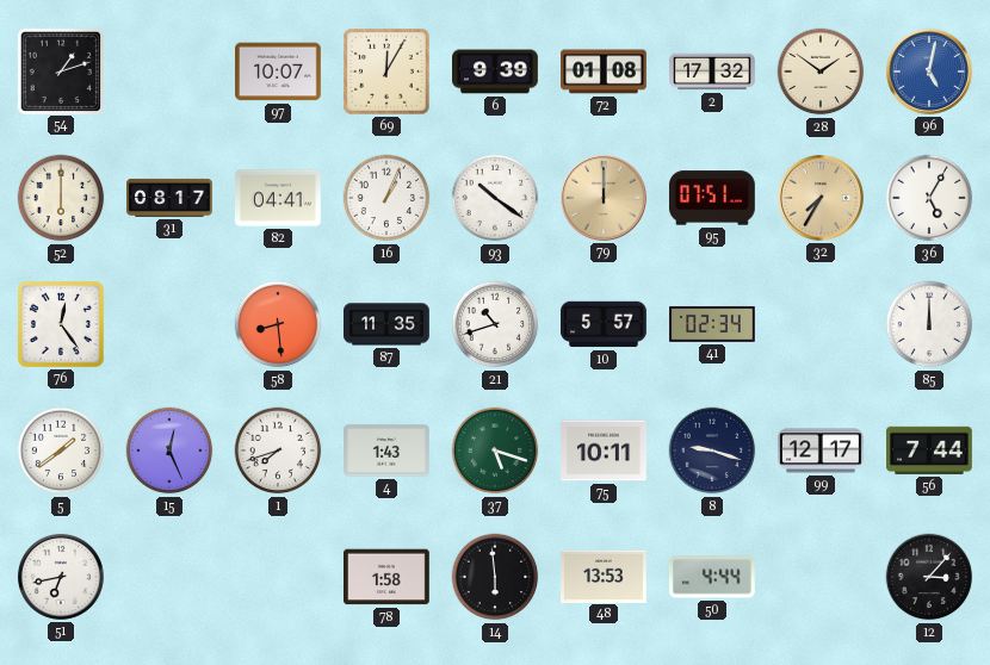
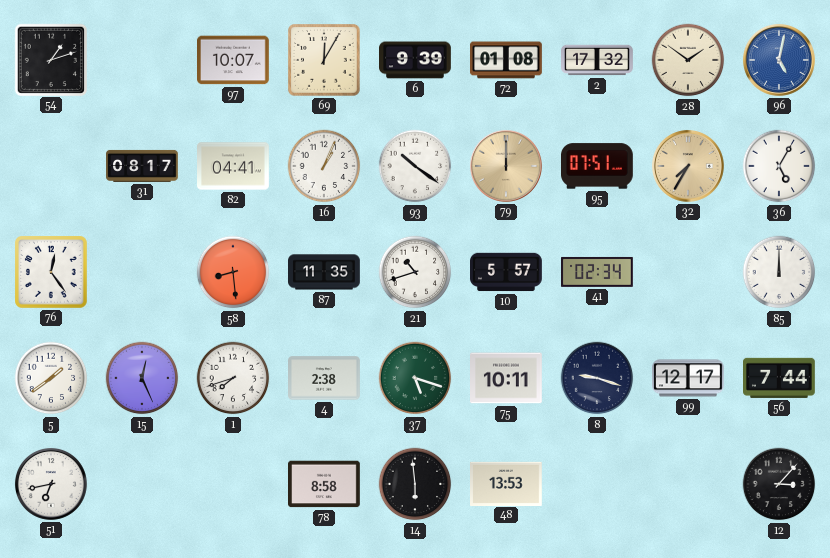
52: 6:00 -> none
4: 1:43 -> 2:38
78: 1:58 -> 8:58
50: 4:44 -> none
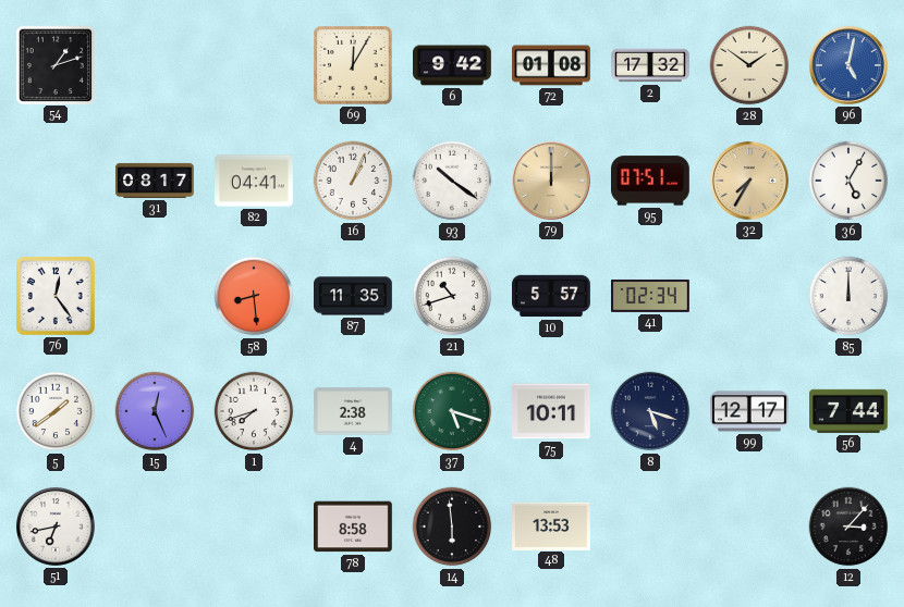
97: 10:07 -> none
6: 9:39 -> 9:42
8: 9:18 -> 5:18
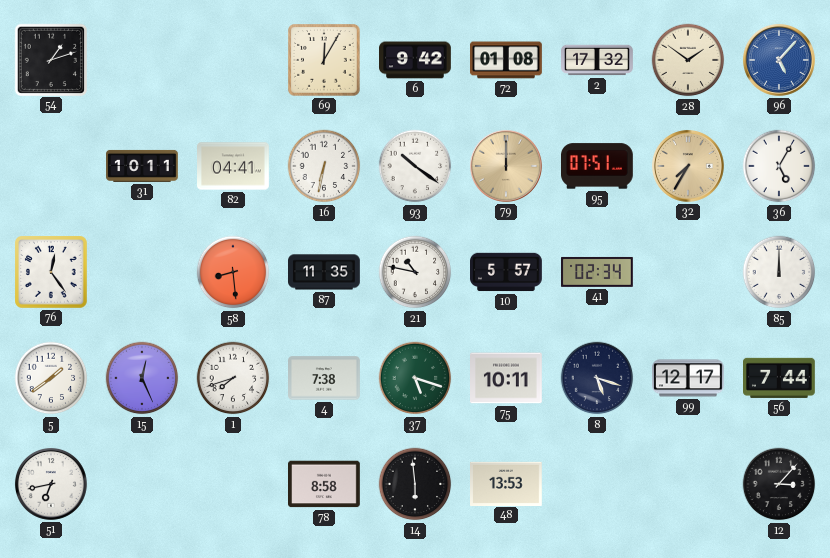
96: 5:02 -> 5:07
31: 08:17 -> 10:11
16: 1:04 -> 6:32
21: 10:42 -> 10:47
4: 2:38 -> 7:38
